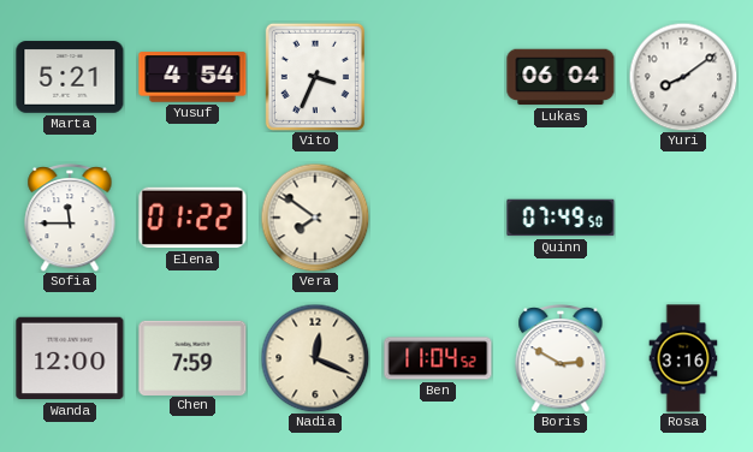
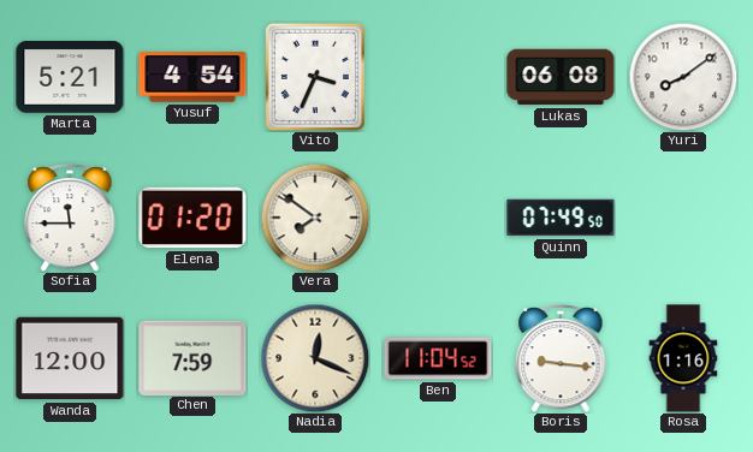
Lukas: 06:04 -> 06:08
Elena: 01:22 -> 01:20
Boris: 2:50 -> 9:16
Rosa: 3:16 -> 1:16
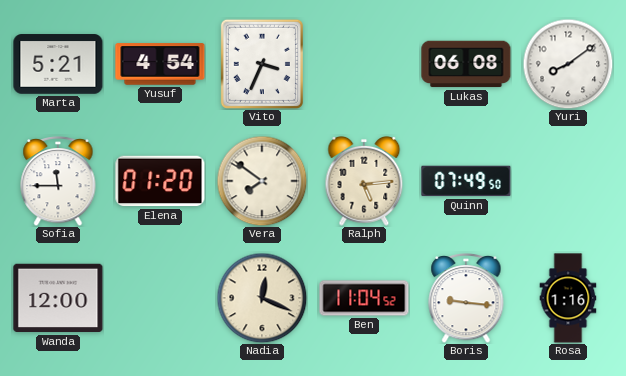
Ralph: none -> 5:14
Chen: 7:59 -> none
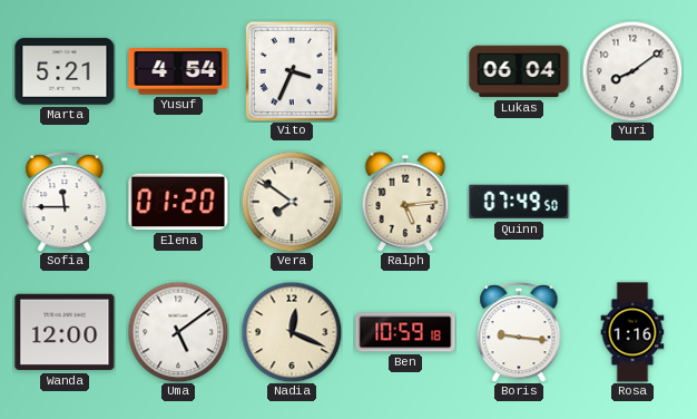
Lukas: 06:08 -> 06:04
Uma: none -> 5:09
Ben: 11:04 -> 10:59
